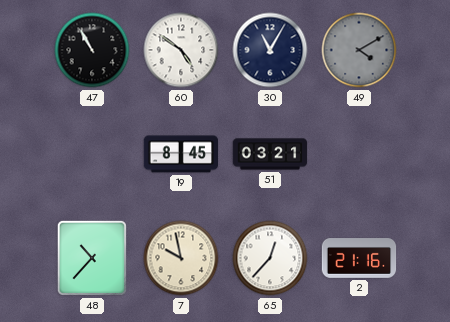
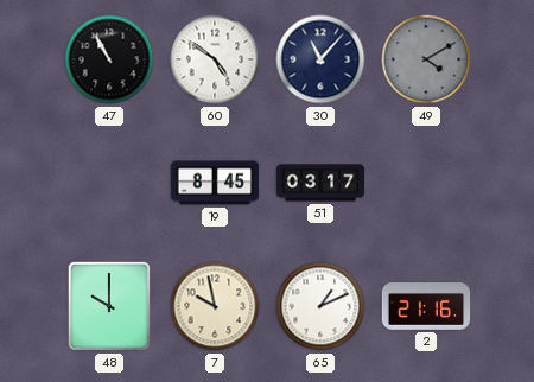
30: 11:05 -> 11:07
51: 03:21 -> 03:17
48: 10:37 -> 10:00
65: 12:37 -> 1:11
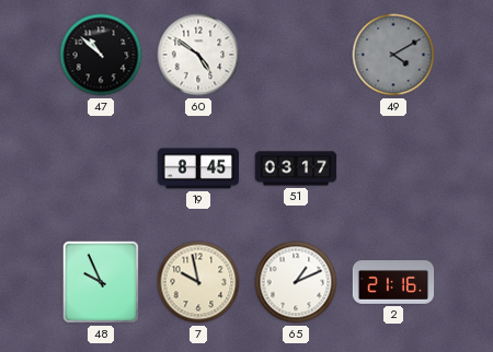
47: 10:55 -> 10:52
30: 11:07 -> none
48: 10:00 -> 9:56
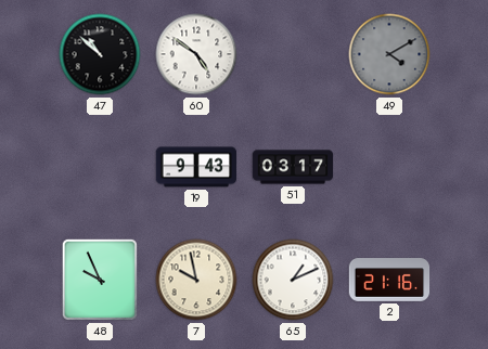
19: 8:45 -> 9:43
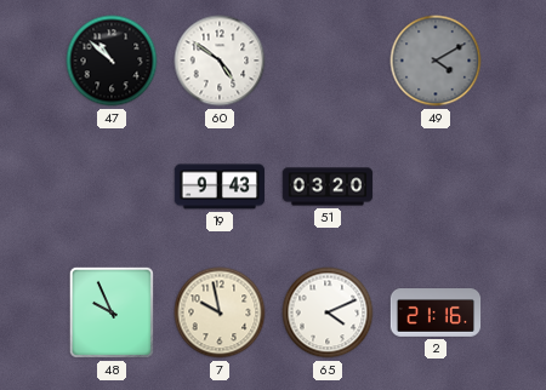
51: 03:17 -> 03:20
65: 1:11 -> 4:11
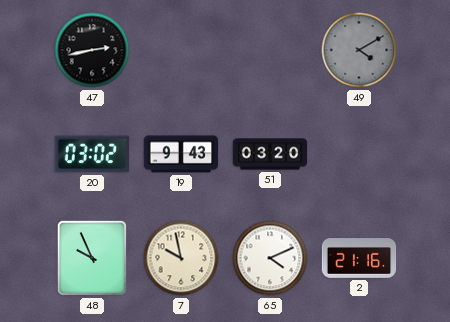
47: 10:52 -> 2:43
60: 4:51 -> none
20: none -> 03:02
